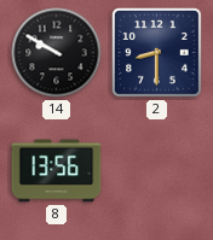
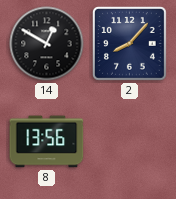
14: 9:50 -> 12:50
2: 8:30 -> 8:07
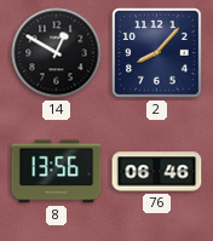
76: none -> 06:46
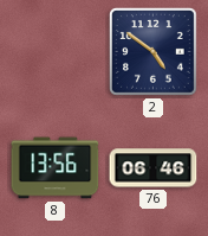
14: 12:50 -> none
2: 8:07 -> 4:51
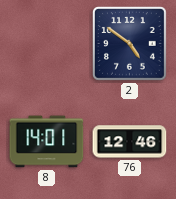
8: 13:56 -> 14:01
76: 06:46 -> 12:46
